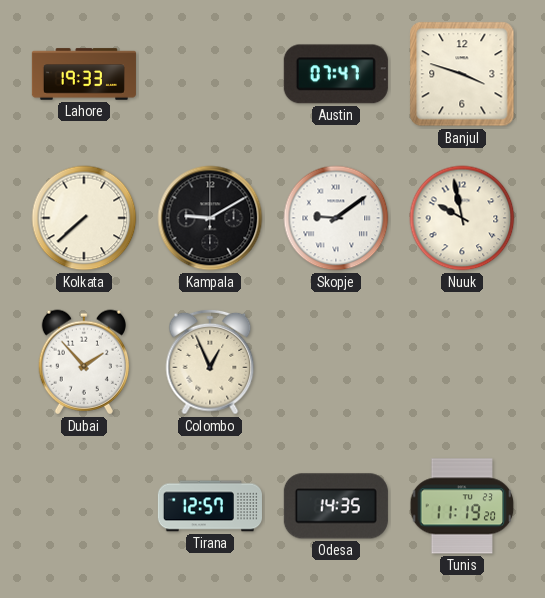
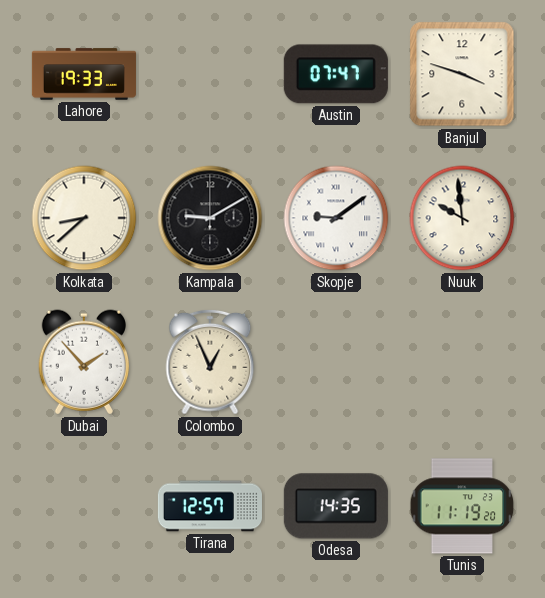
Kolkata: 7:38 -> 8:38
Nuuk: 9:58 -> 9:59
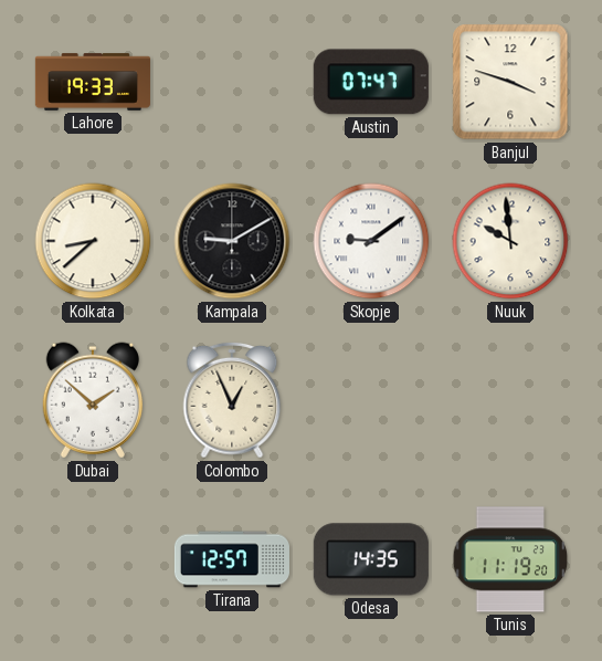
Dubai: 1:53 -> 1:52
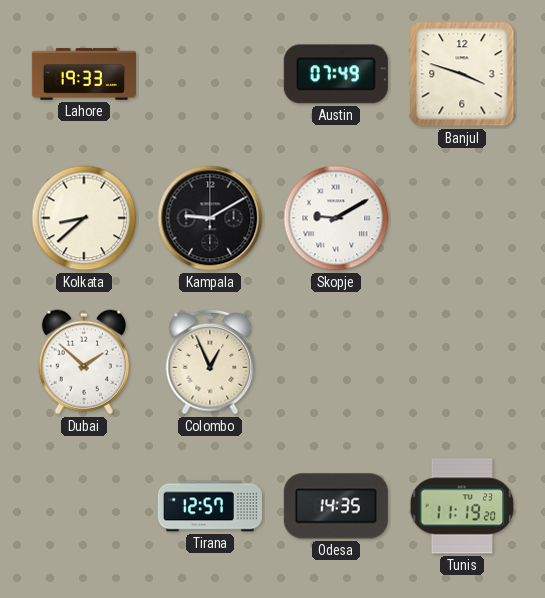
Austin: 07:47 -> 07:49
Skopje: 9:09 -> 9:10
Nuuk: 9:59 -> none
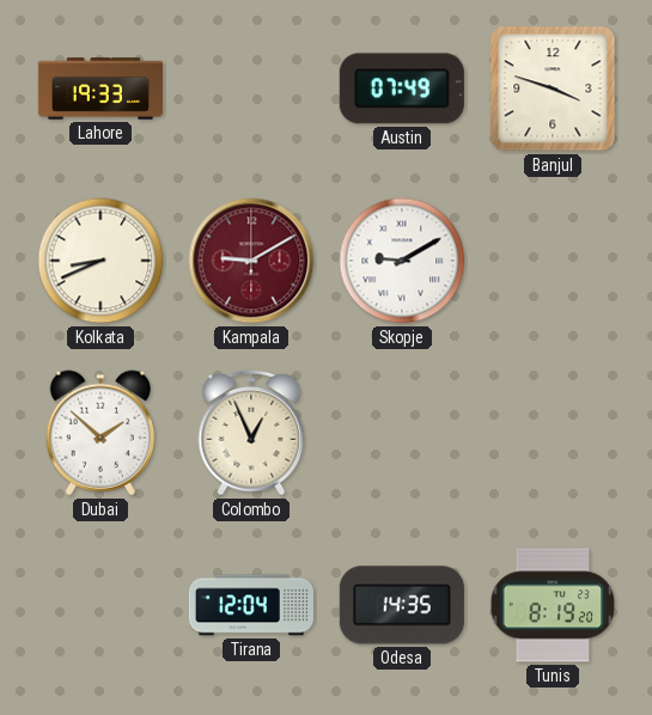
Kolkata: 8:38 -> 8:41
Kampala dial: black -> burgundy
Tirana: 12:57 -> 12:04
Tunis: 11:19 -> 8:19
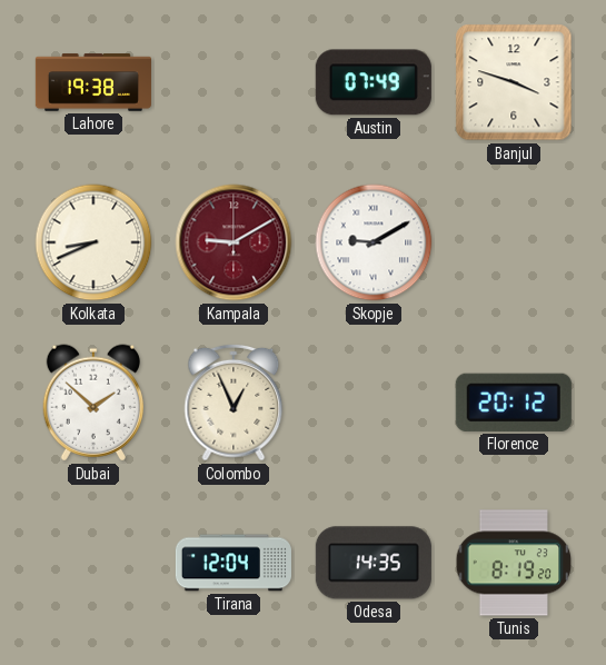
Lahore: 19:33 -> 19:38
Florence: none -> 20:12
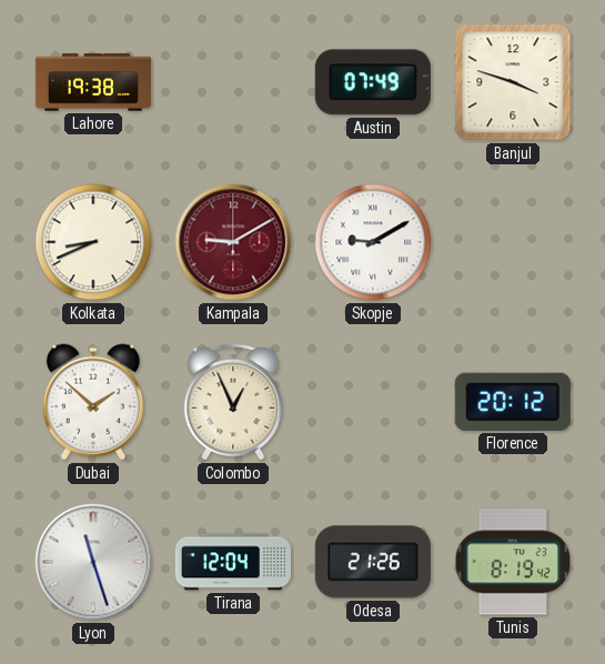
Lyon: none -> 11:27
Odesa: 14:35 -> 21:26
Tunis: 8:19:20 -> 8:19:42
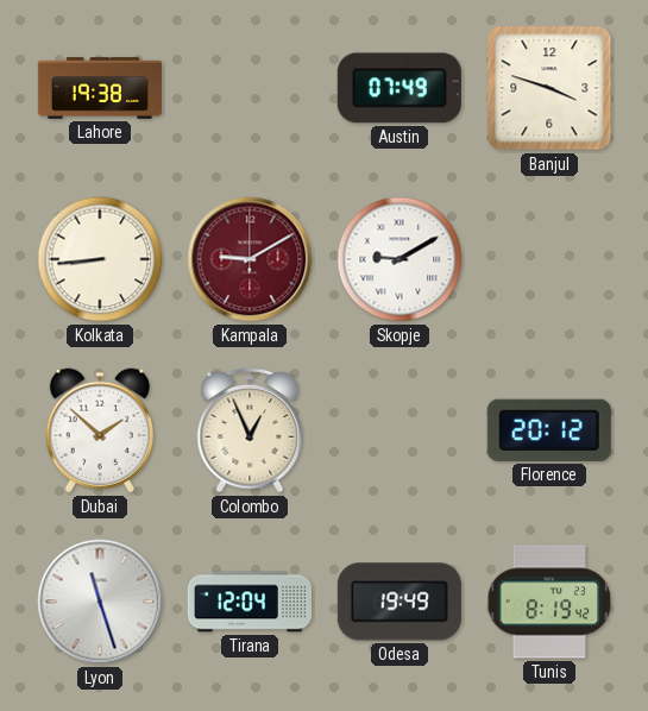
Kolkata: 8:41 -> 8:44
Odesa: 21:26 -> 19:49
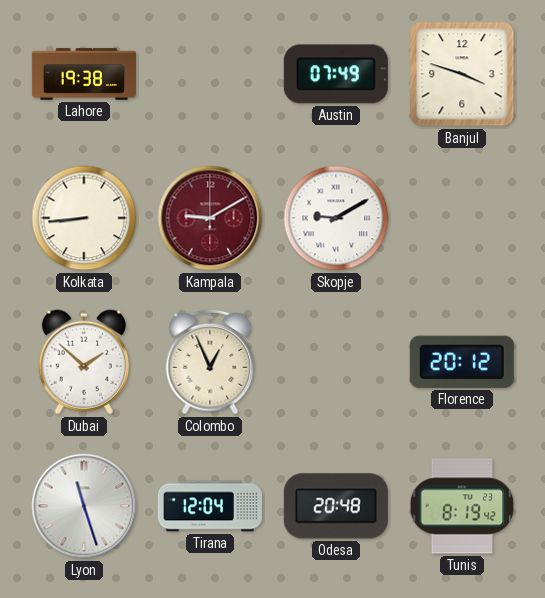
Odesa: 19:49 -> 20:48
